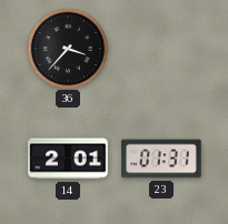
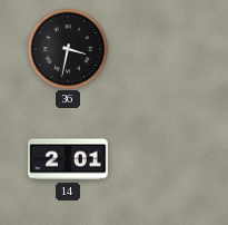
36: 3:37 -> 3:32
23: 01:31 -> none
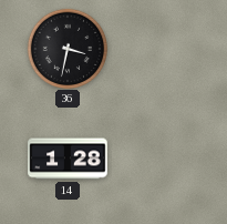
14: 2:01 -> 1:28
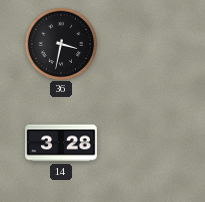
14: 1:28 -> 3:28
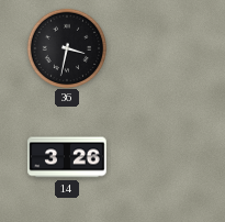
14: 3:28 -> 3:26
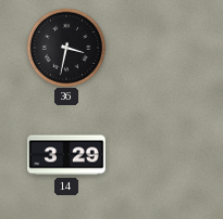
14: 3:26 -> 3:29
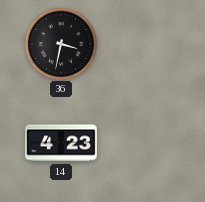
14: 3:29 -> 4:23
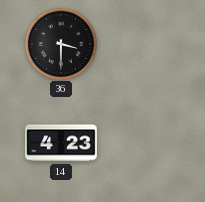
36: 3:32 -> 3:30
